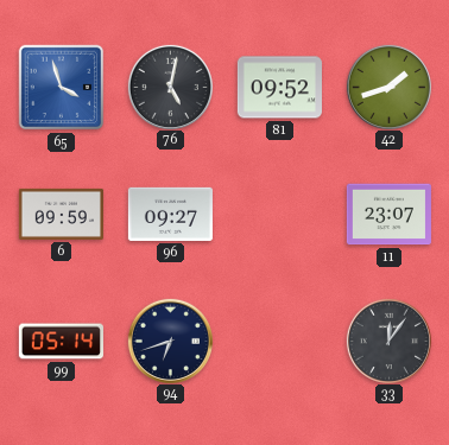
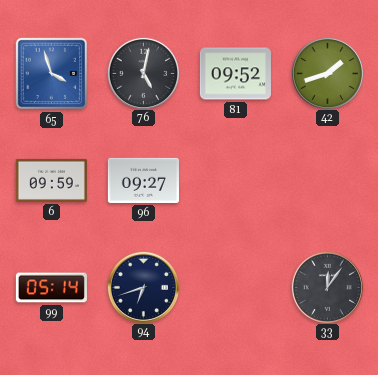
11: 23:07 -> none
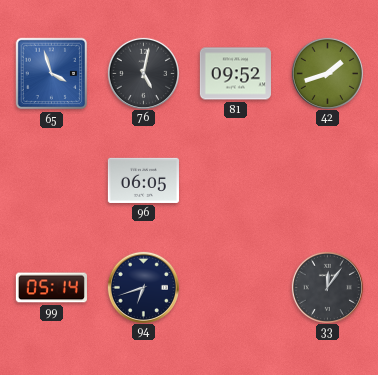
6: 09:59 -> none
96: 09:27 -> 06:05
